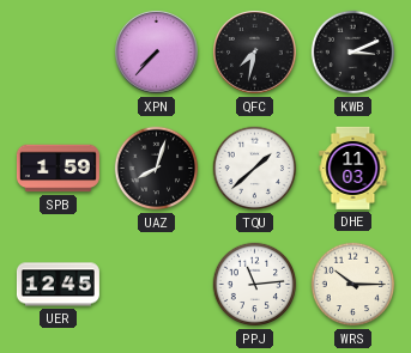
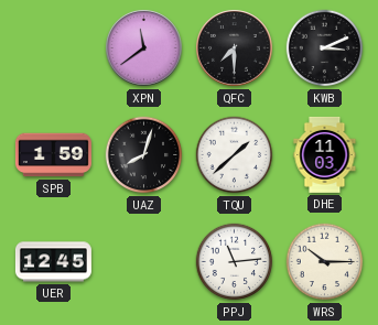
XPN: 7:37 -> 11:39
QFC: 7:32 -> 7:30
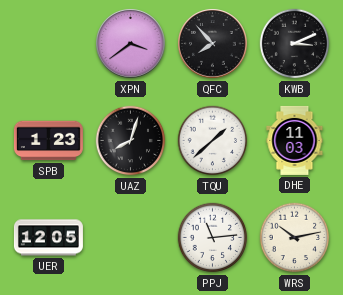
XPN: 11:39 -> 3:39
QFC: 7:30 -> 7:53
SPB: 1:59 -> 1:23
UER: 12:45 -> 12:05
WRS: 10:15 -> 10:13
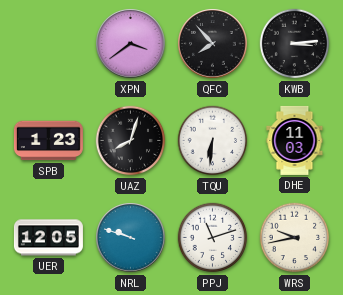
KWB: 3:11 -> 3:14
TQU: 1:38 -> 6:31
NRL: none -> 9:48
PPJ: 11:14 -> 11:12
WRS: 10:13 -> 9:43
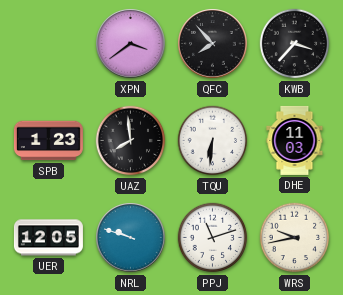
KWB: 3:14 -> 3:37
UAZ: 8:03 -> 7:59
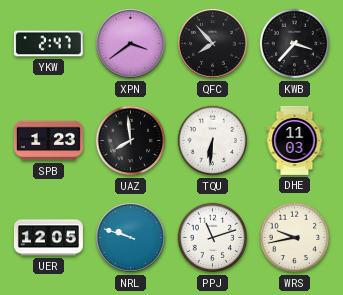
YKW: none -> 2:47
